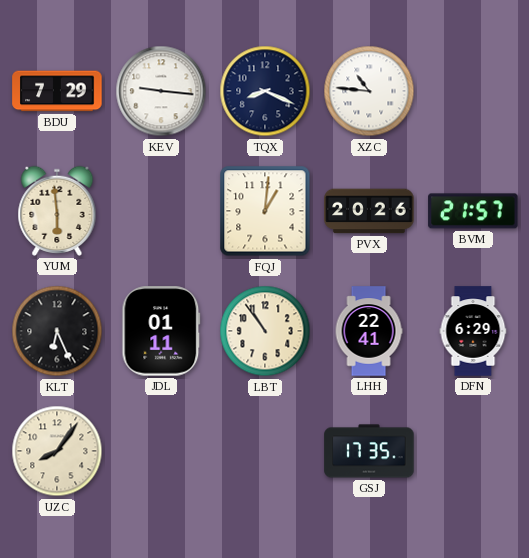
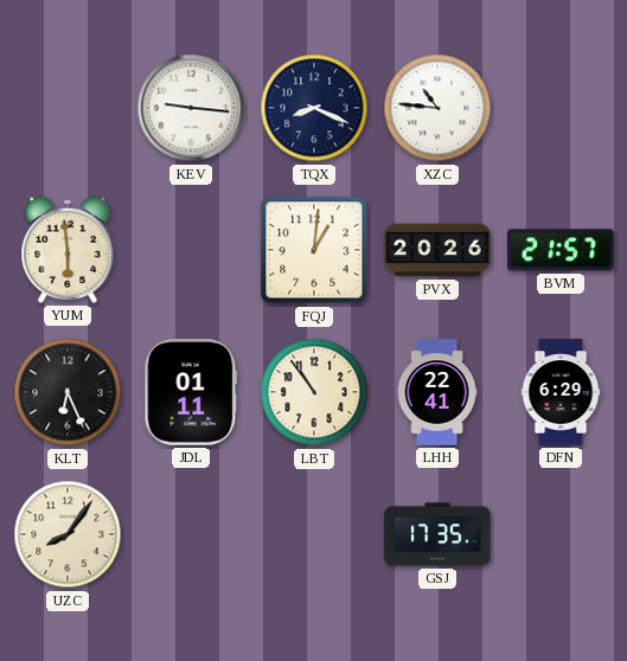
BDU: 7:29 -> none
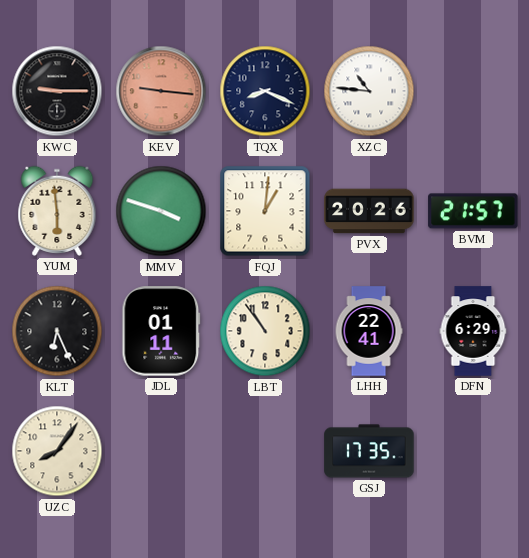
KWC: none -> 9:15
KEV dial: white -> salmon
MMV: none -> 3:48
